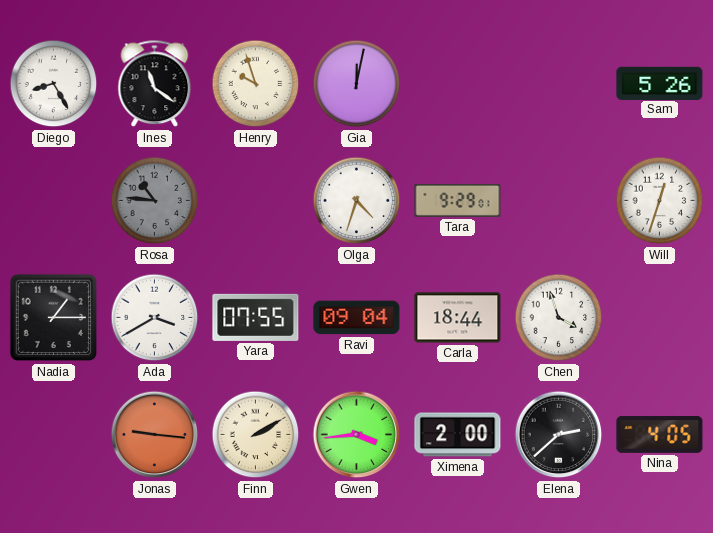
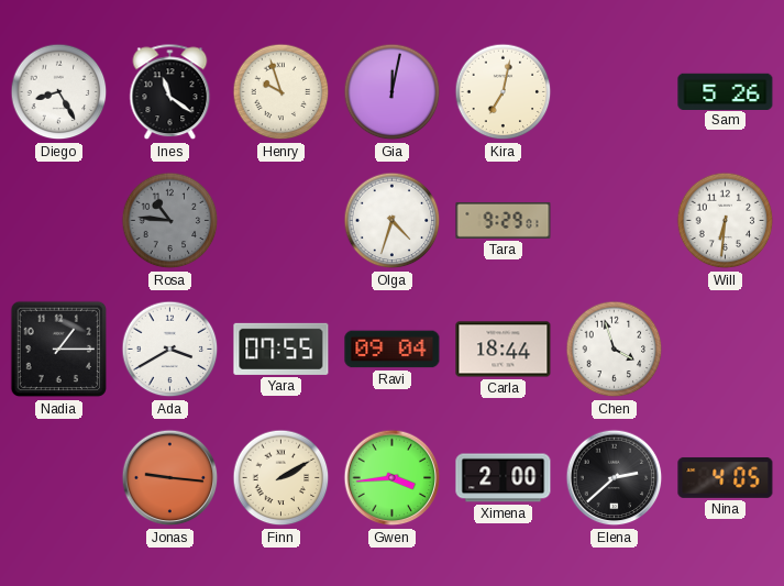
Kira: none -> 7:02
Will: 12:33 -> 6:31
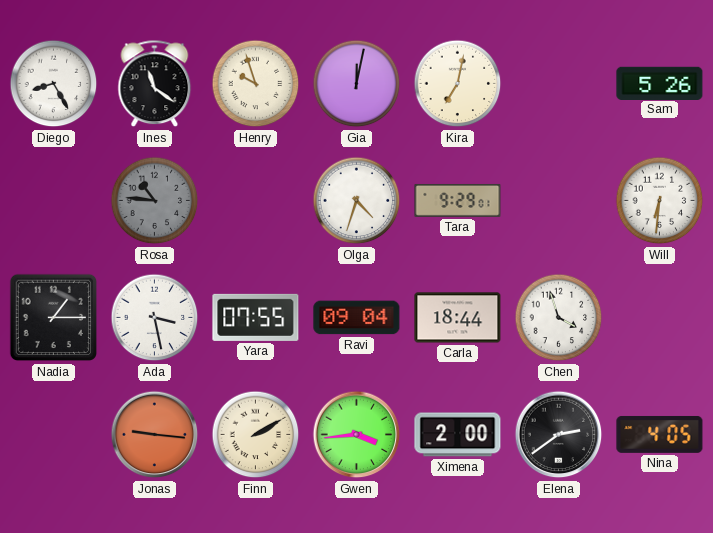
Ada: 3:40 -> 3:28
Elena: 2:38 -> 2:39
